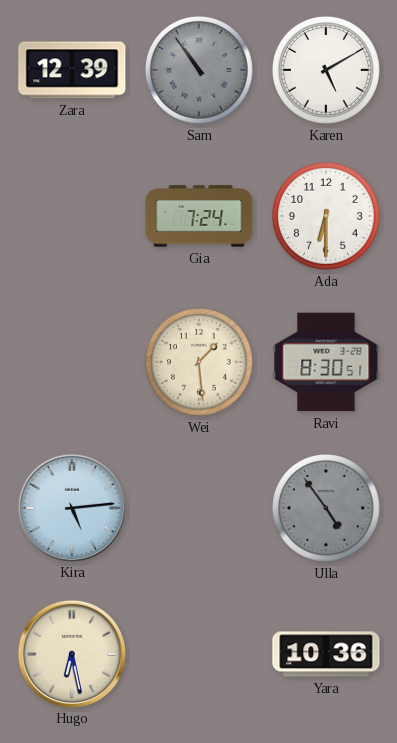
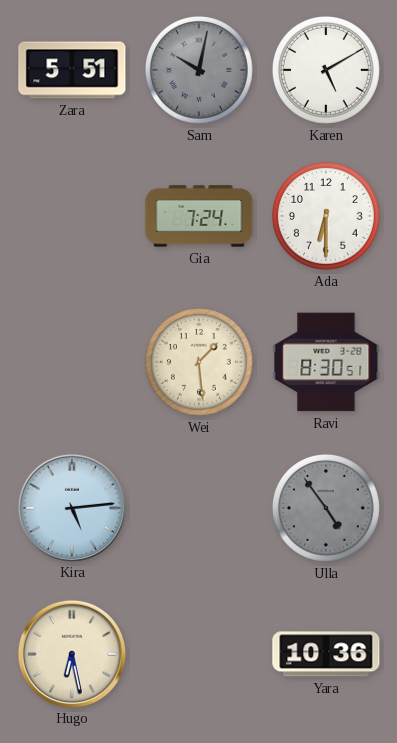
Zara: 12:39 -> 5:51
Sam: 10:54 -> 10:02
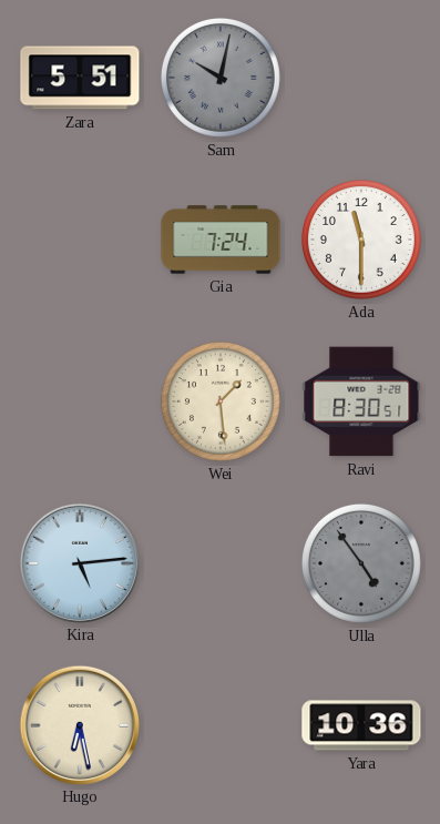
Karen: 5:10 -> none
Ada: 6:30 -> 11:30
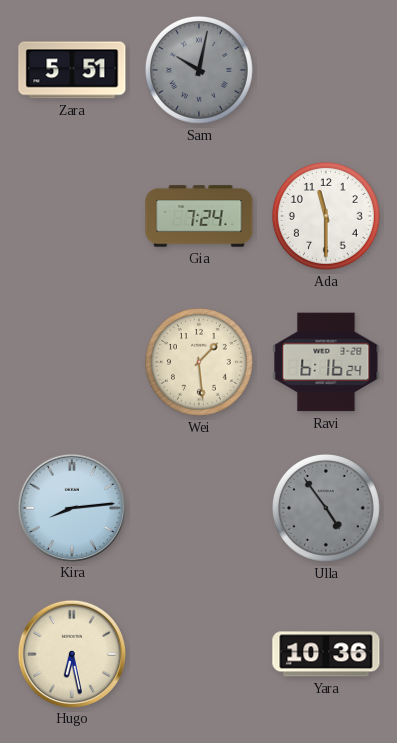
Ravi: 8:30 -> 6:16
Kira: 5:14 -> 8:14
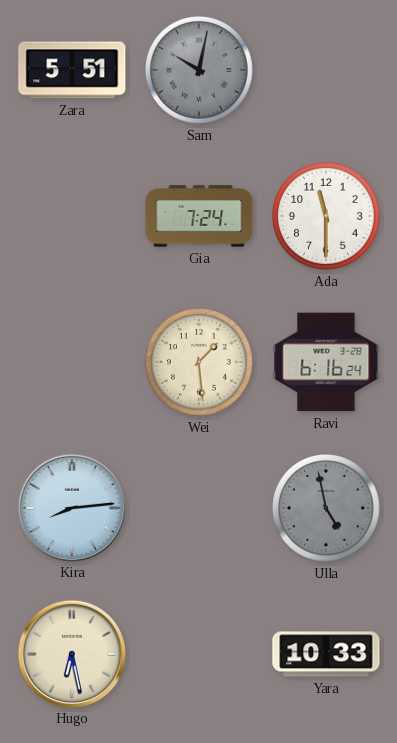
Ulla: 4:54 -> 4:58
Yara: 10:36 -> 10:33
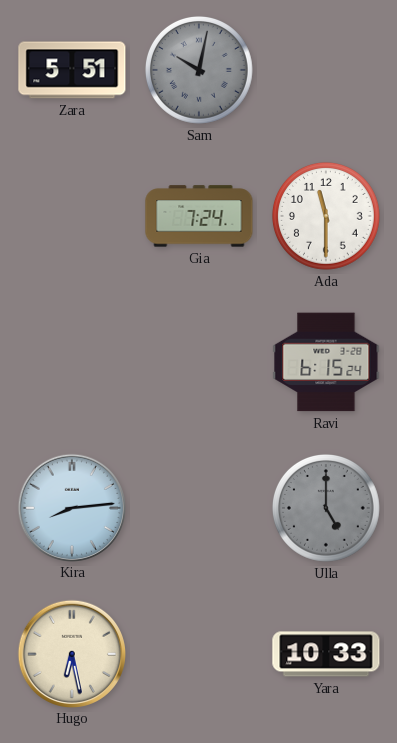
Wei: 1:29 -> none
Ravi: 6:16 -> 6:15
Ulla: 4:58 -> 5:00
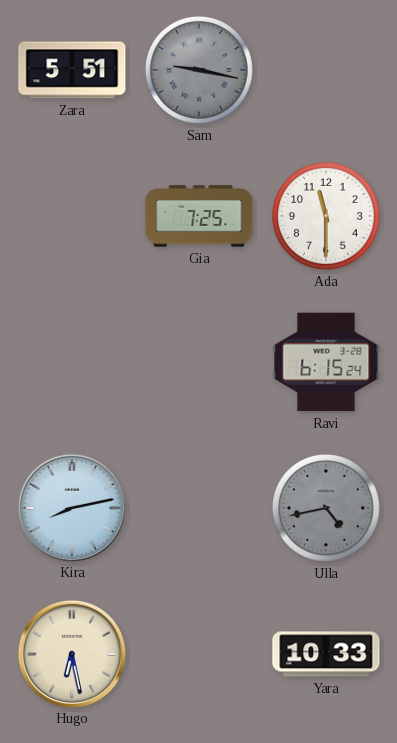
Sam: 10:02 -> 9:17
Gia: 7:24 -> 7:25
Kira: 8:14 -> 8:13
Ulla: 5:00 -> 4:43
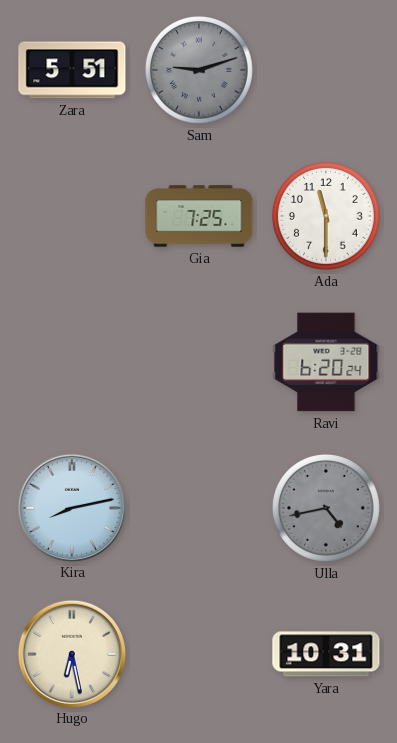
Sam: 9:17 -> 9:12
Ravi: 6:15 -> 6:20
Yara: 10:33 -> 10:31
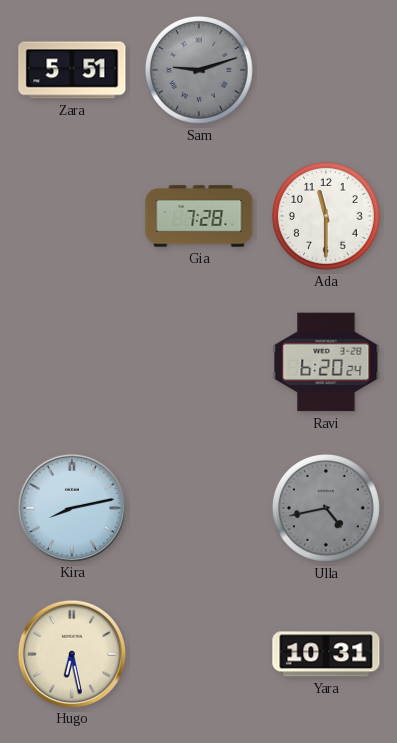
Gia: 7:25 -> 7:28
